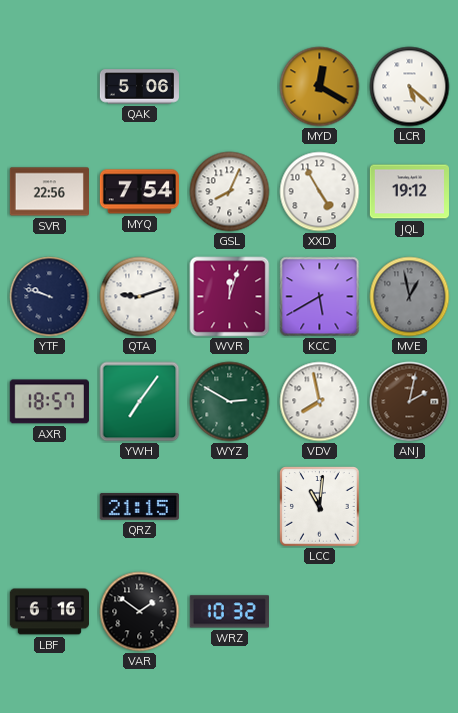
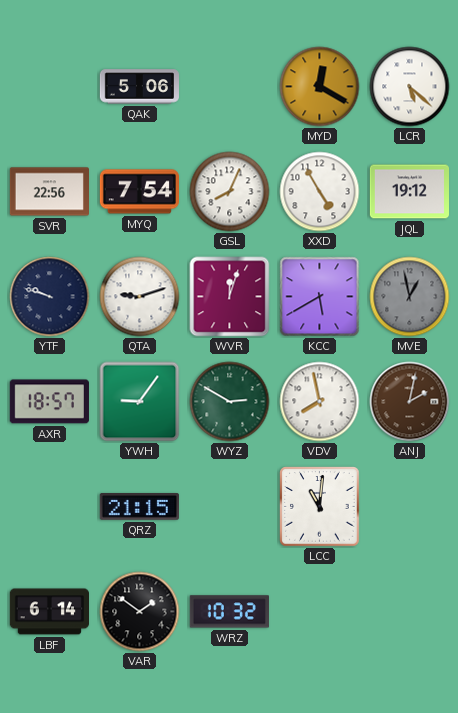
YWH: 7:06 -> 9:06
LBF: 6:16 -> 6:14
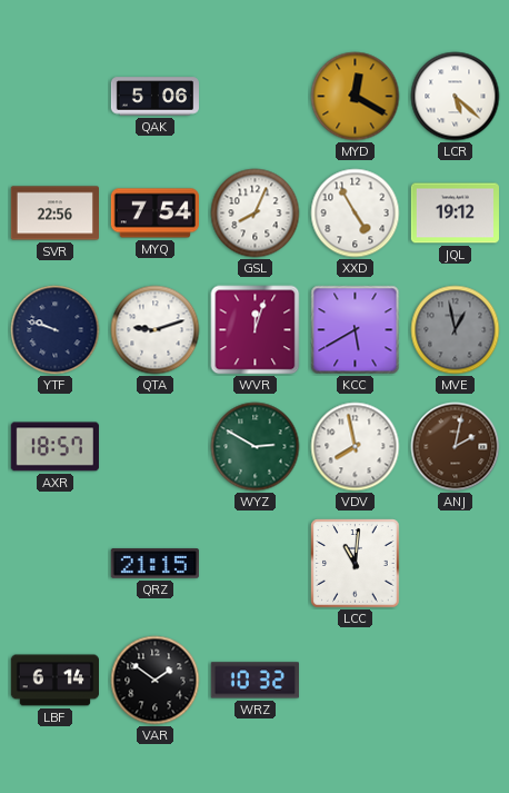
YWH: 9:06 -> none
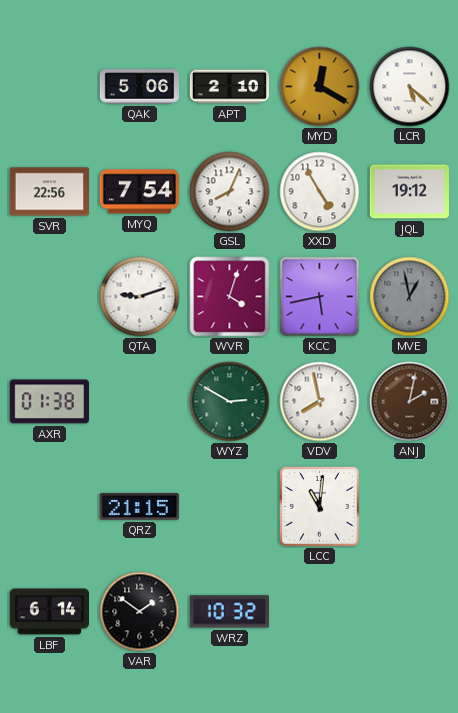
APT: none -> 2:10
YTF: 9:48 -> none
WVR: 12:03 -> 4:03
KCC: 5:40 -> 5:43
AXR: 18:57 -> 01:38
